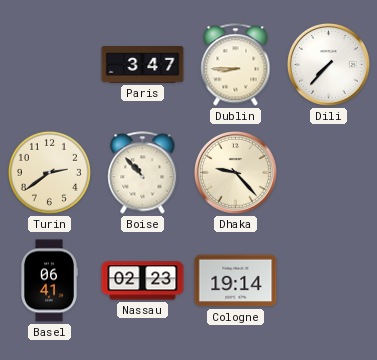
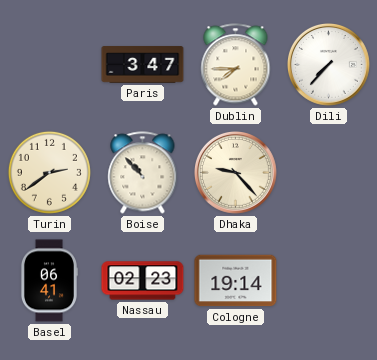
Dublin: 8:45 -> 7:45
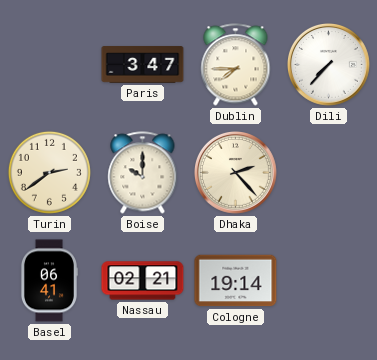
Boise: 10:53 -> 10:00
Dhaka: 9:23 -> 2:23
Nassau: 02:23 -> 02:21
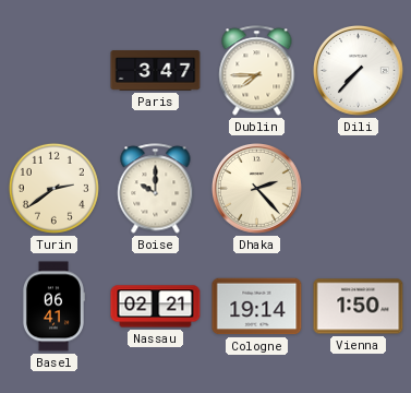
Vienna: none -> 1:50
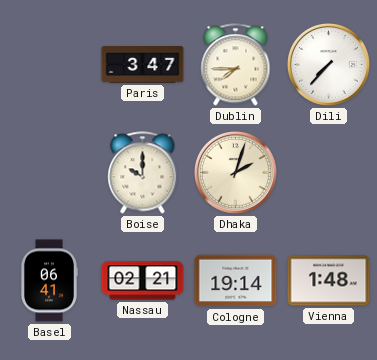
Turin: 2:39 -> none
Dhaka: 2:23 -> 2:03
Vienna: 1:50 -> 1:48
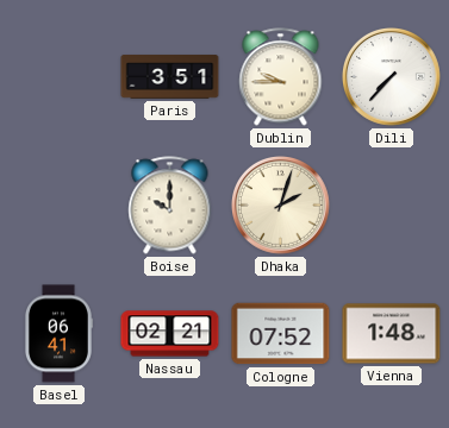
Paris: 3:47 -> 3:51
Dublin: 7:45 -> 9:45
Cologne: 19:14 -> 07:52
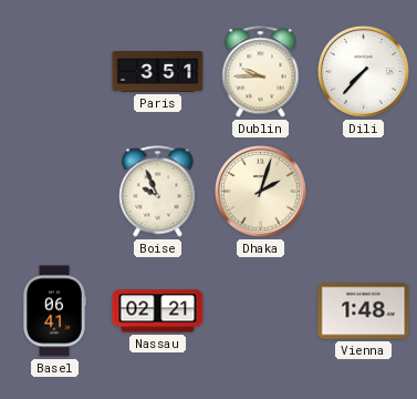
Boise: 10:00 -> 9:56
Cologne: 07:52 -> none
